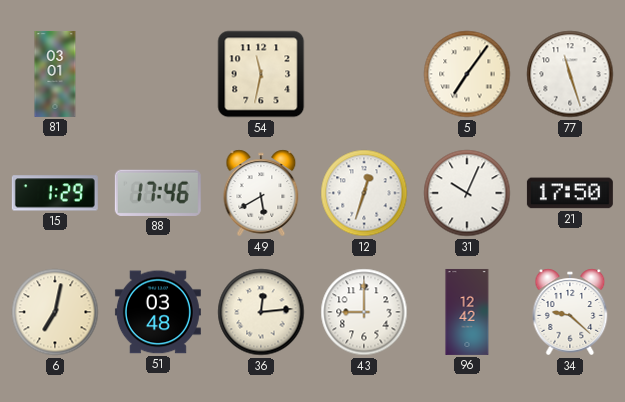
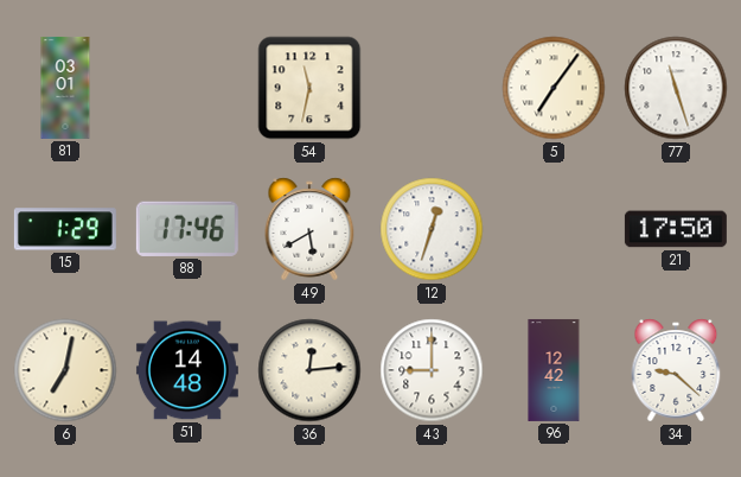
31: 10:04 -> none
51: 03:48 -> 14:48
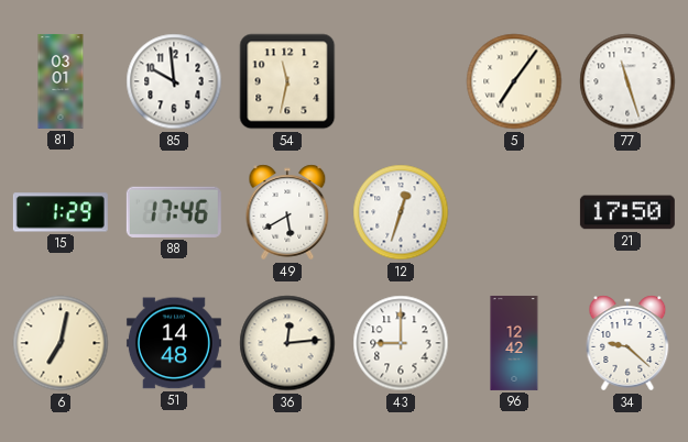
85: none -> 9:59
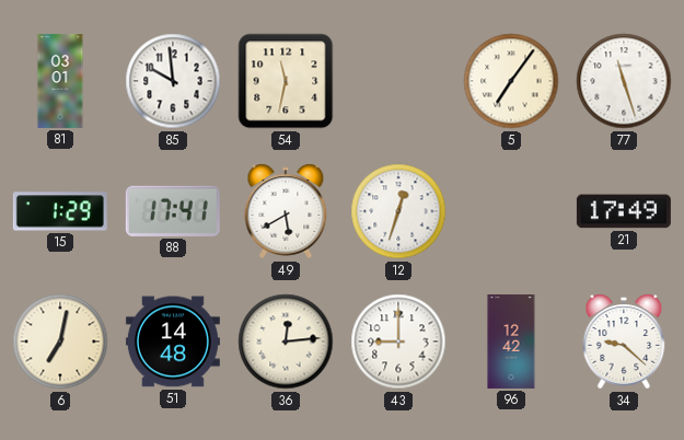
88: 17:46 -> 17:41
21: 17:50 -> 17:49
